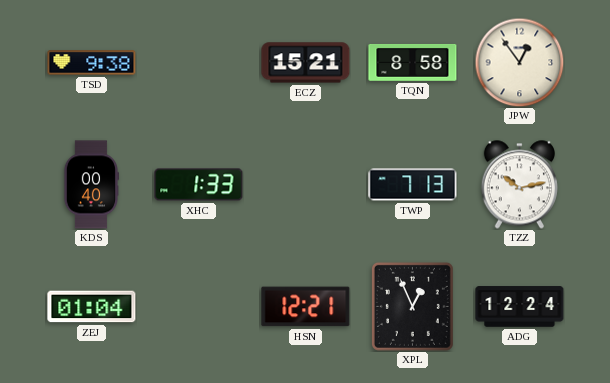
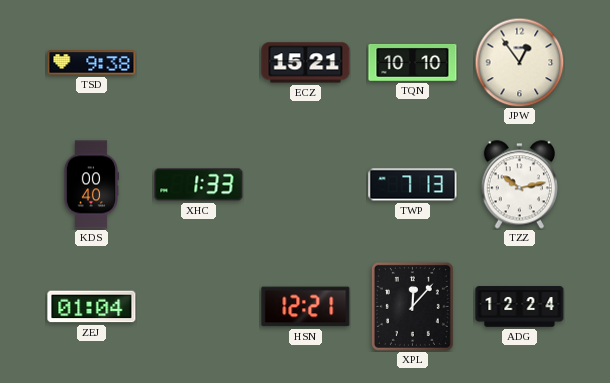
TQN: 8:58 -> 10:10
XPL: 12:56 -> 12:07
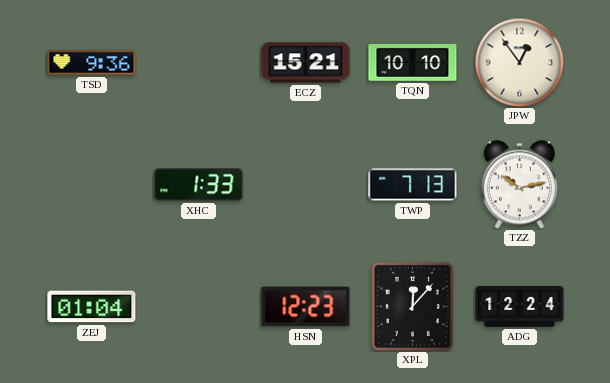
TSD: 9:38 -> 9:36
KDS: 00:40 -> none
HSN: 12:21 -> 12:23
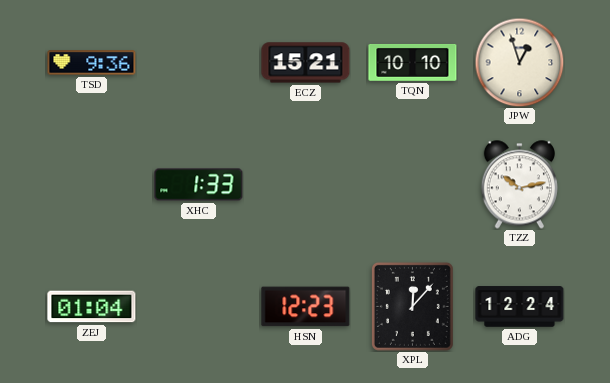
JPW: 12:54 -> 12:57
TWP: 7:13 -> none
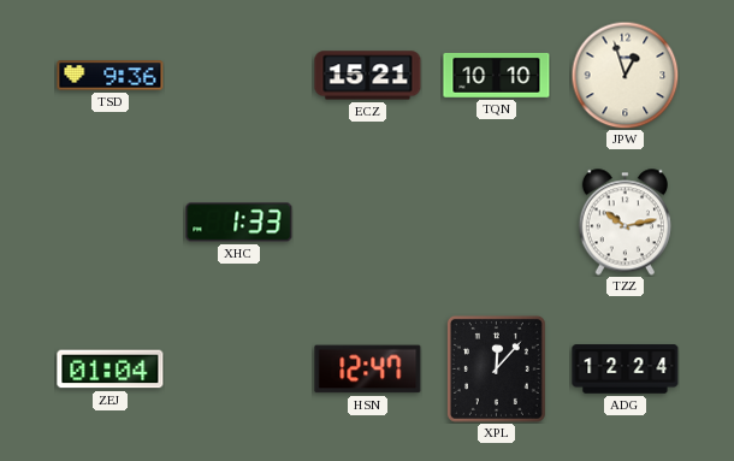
HSN: 12:23 -> 12:47
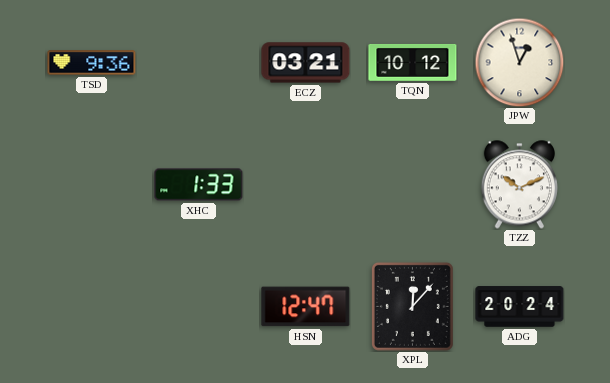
ECZ: 15:21 -> 03:21
TQN: 10:10 -> 10:12
TZZ: 10:13 -> 10:11
ZEJ: 01:04 -> none
ADG: 12:24 -> 20:24
